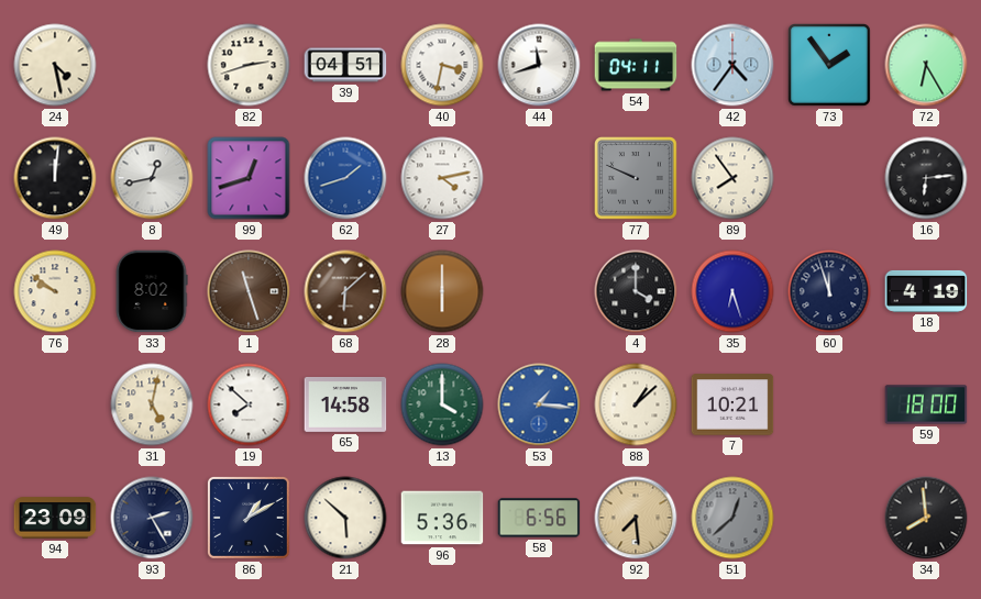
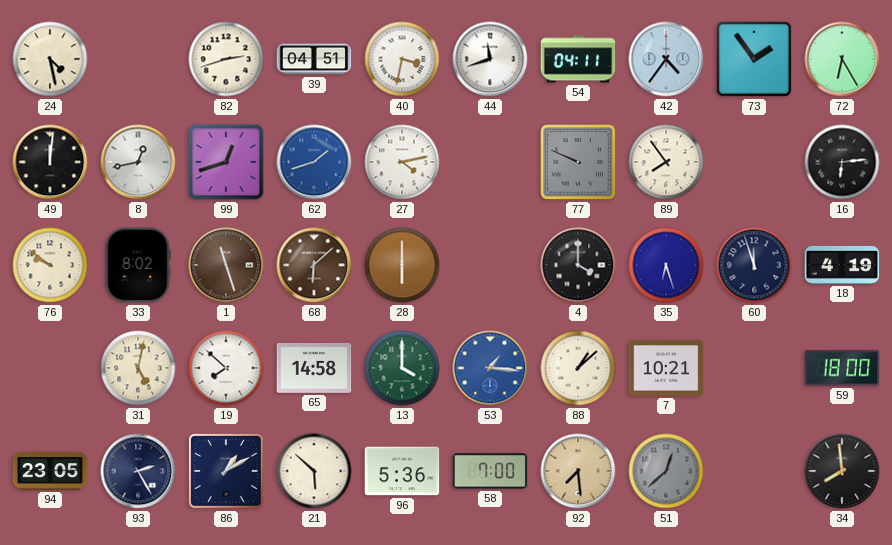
94: 23:09 -> 23:05
58: 6:56 -> 7:00
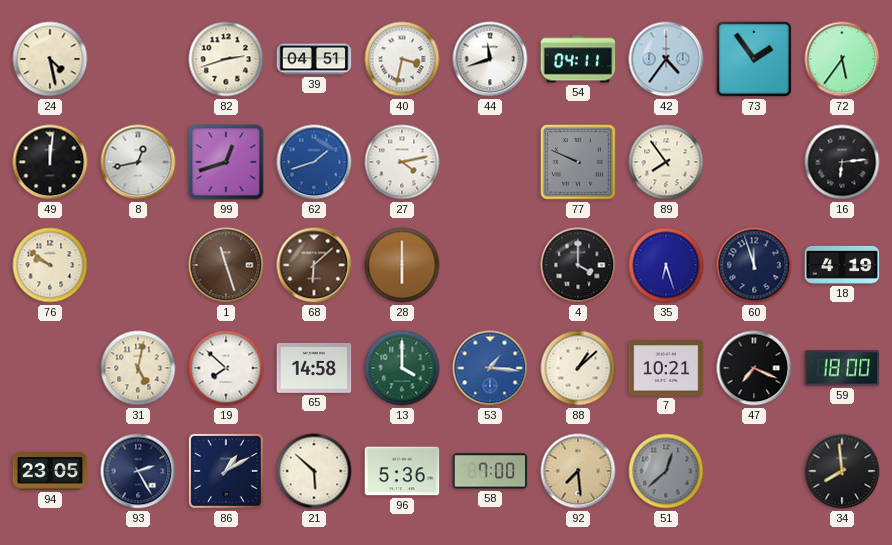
72: 6:25 -> 5:36
33: 8:02 -> none
47: none -> 7:19
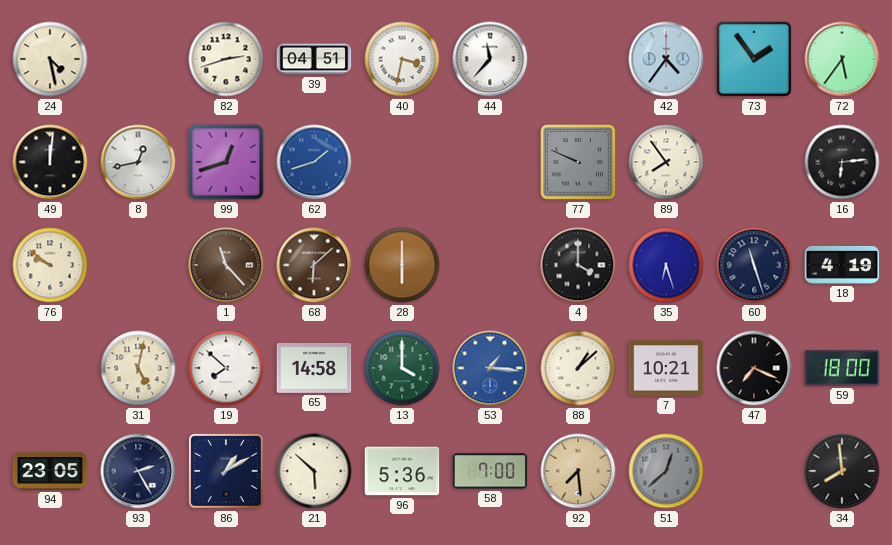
44: 11:42 -> 11:37
54: 04:11 -> none
27: 4:13 -> none
1: 11:27 -> 11:23
60: 11:57 -> 11:27
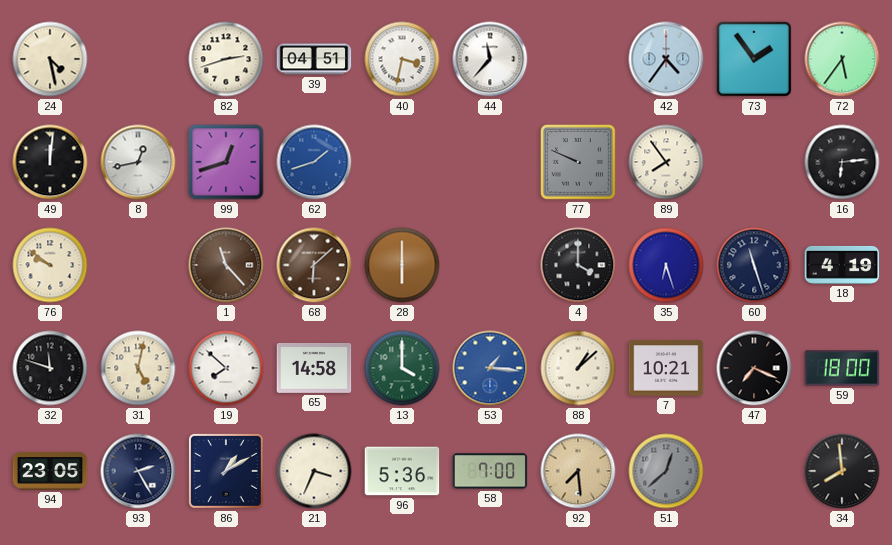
32: none -> 11:48
21: 5:52 -> 3:34
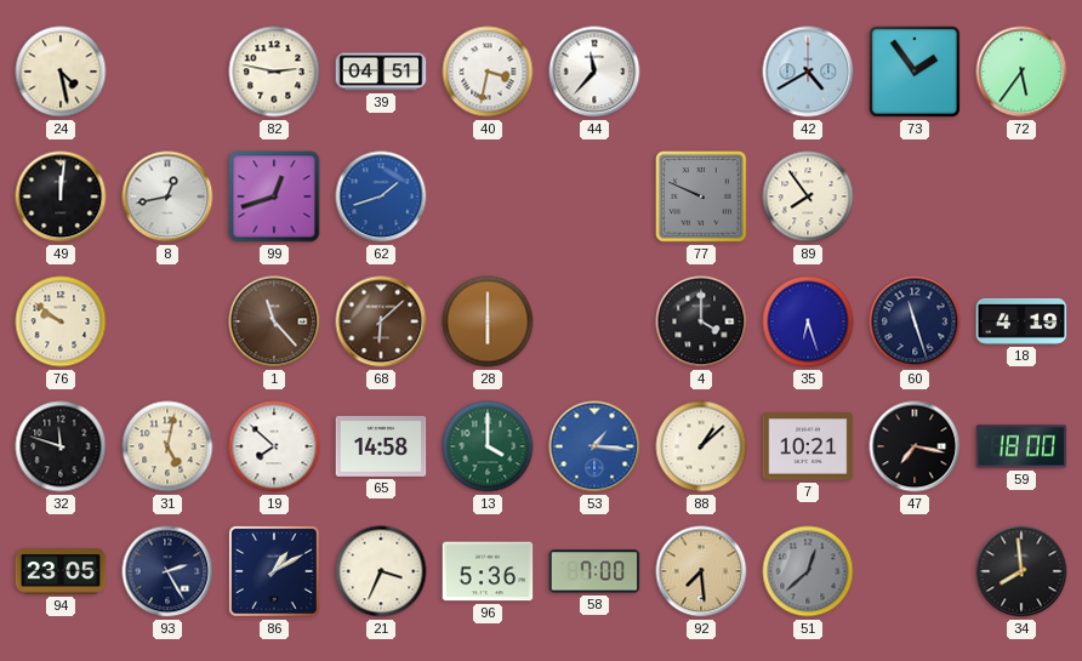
82: 2:42 -> 2:47
42: 4:36 -> 4:40
16: 6:14 -> none
47: 7:19 -> 7:17
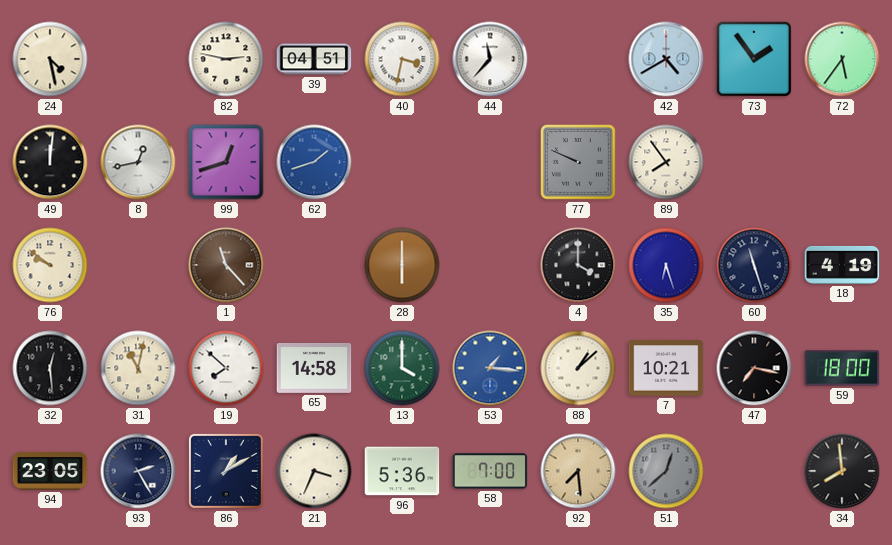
68: 6:08 -> none
32: 11:48 -> 12:29
31: 5:02 -> 11:02
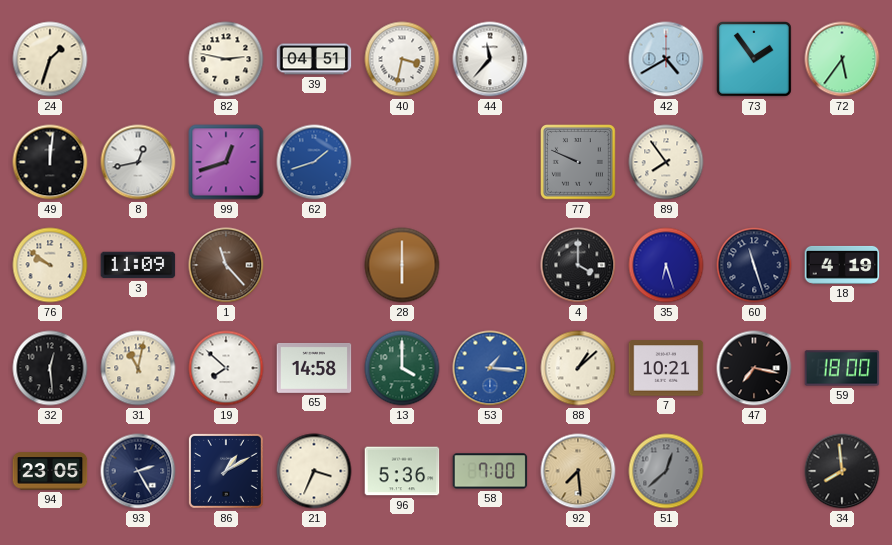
24: 4:28 -> 1:33
3: none -> 11:09
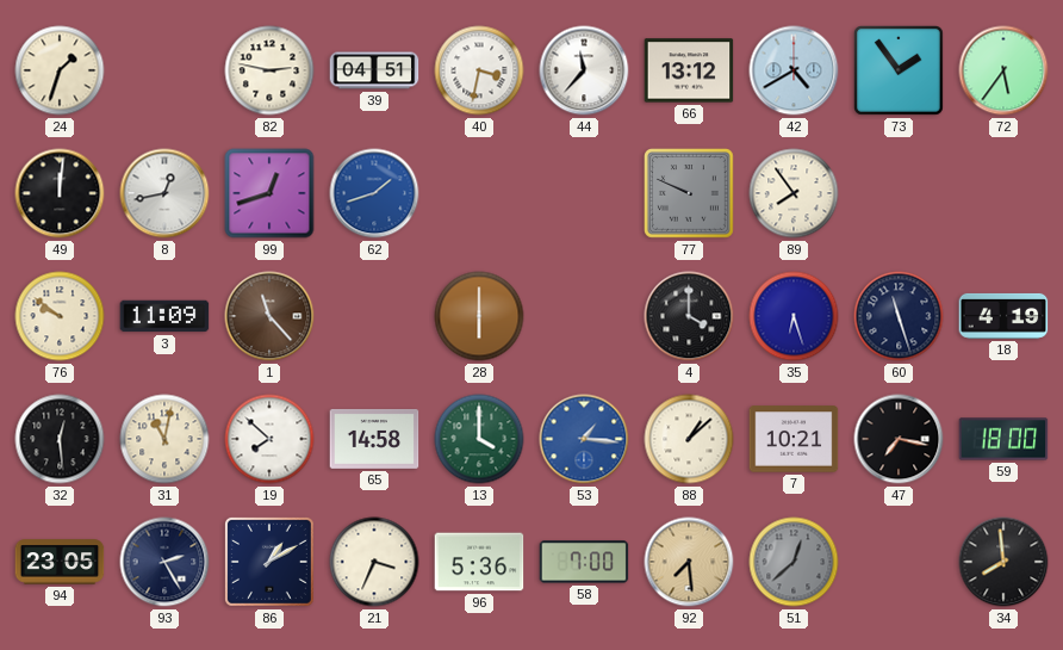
66: none -> 13:12
